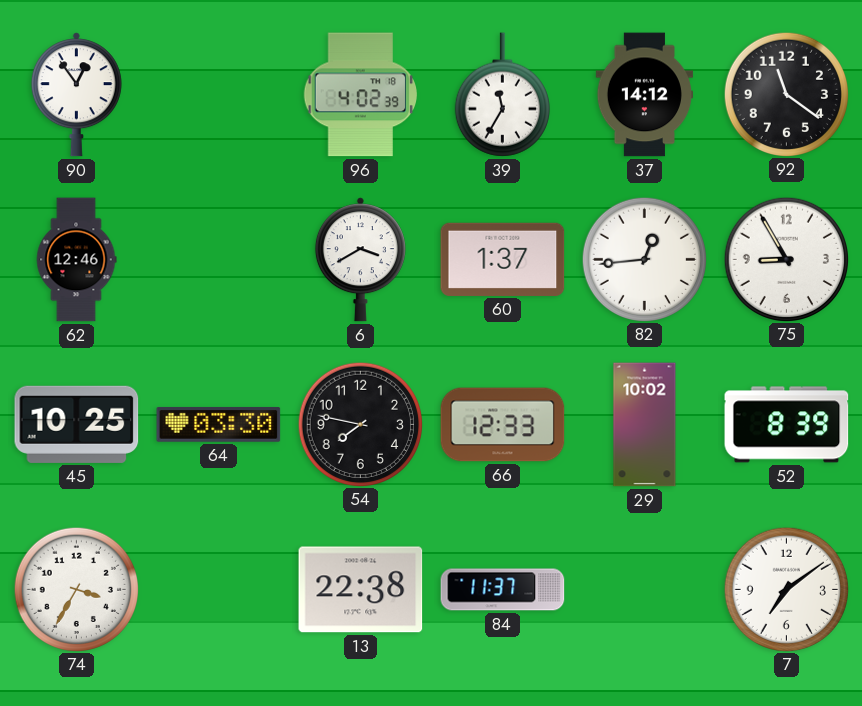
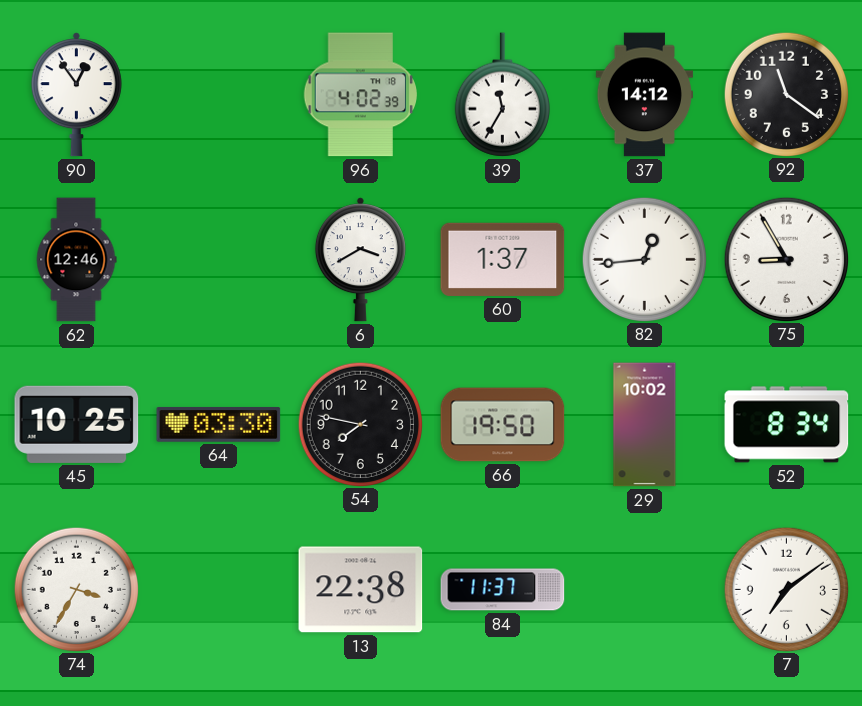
66: 12:33 -> 19:50
52: 8:39 -> 8:34
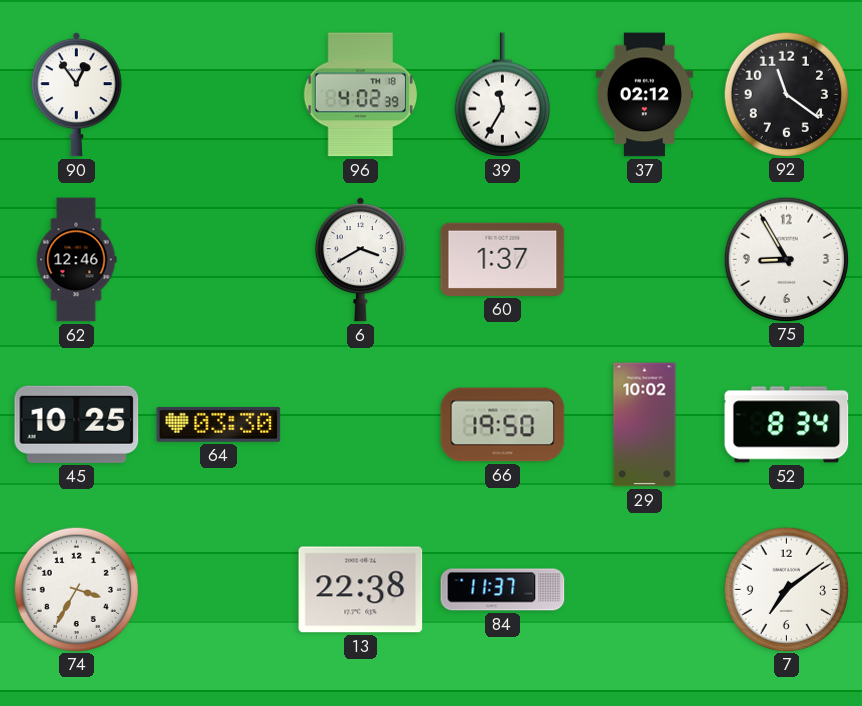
37: 14:12 -> 02:12
82: 12:44 -> none
54: 7:47 -> none
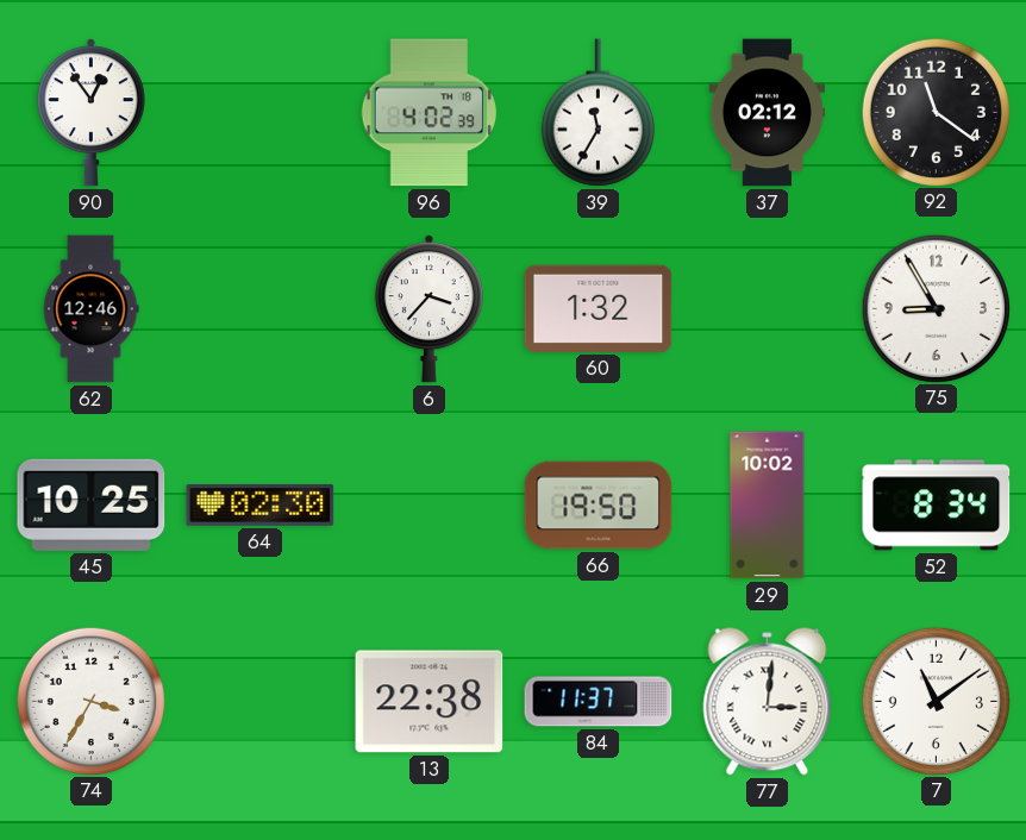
6: 3:40 -> 3:37
60: 1:37 -> 1:32
64: 03:30 -> 02:30
77: none -> 3:01
7: 7:09 -> 11:09
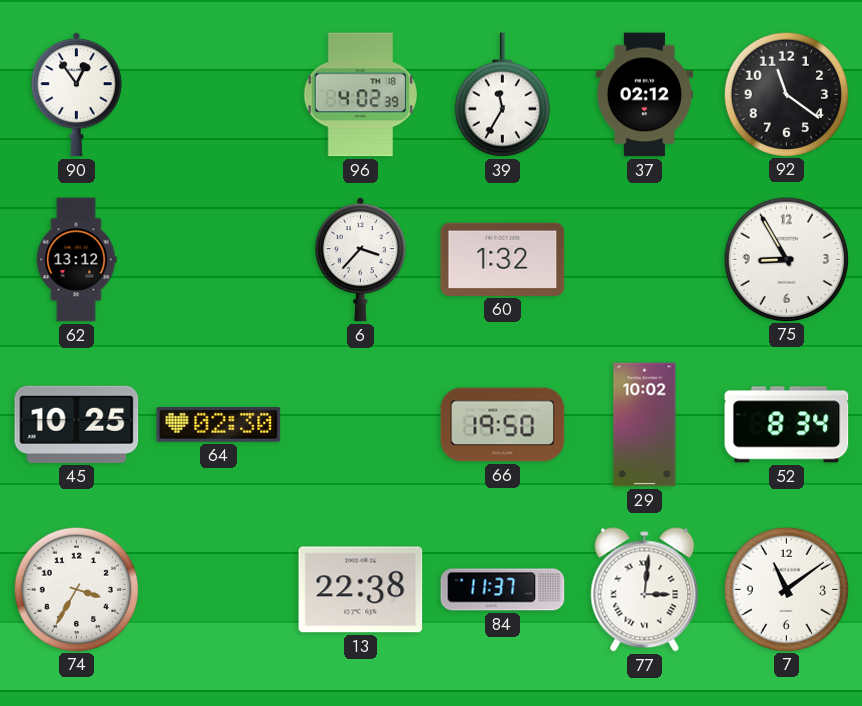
62: 12:46 -> 13:12
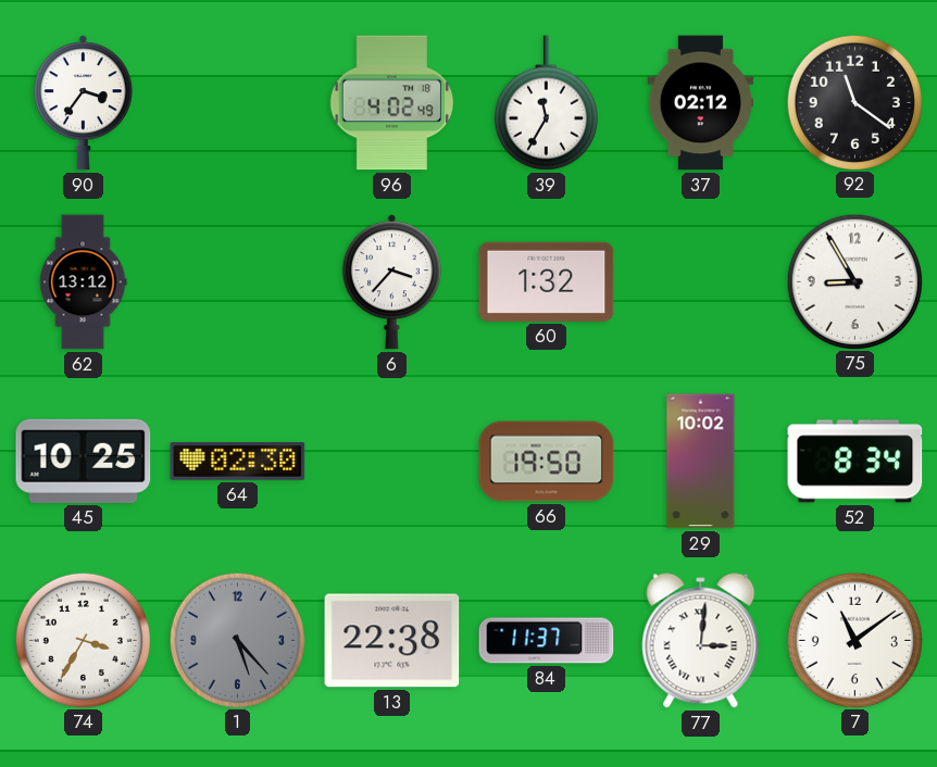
90: 12:54 -> 3:36
96: 4:02:39 -> 4:02:49
1: none -> 5:23
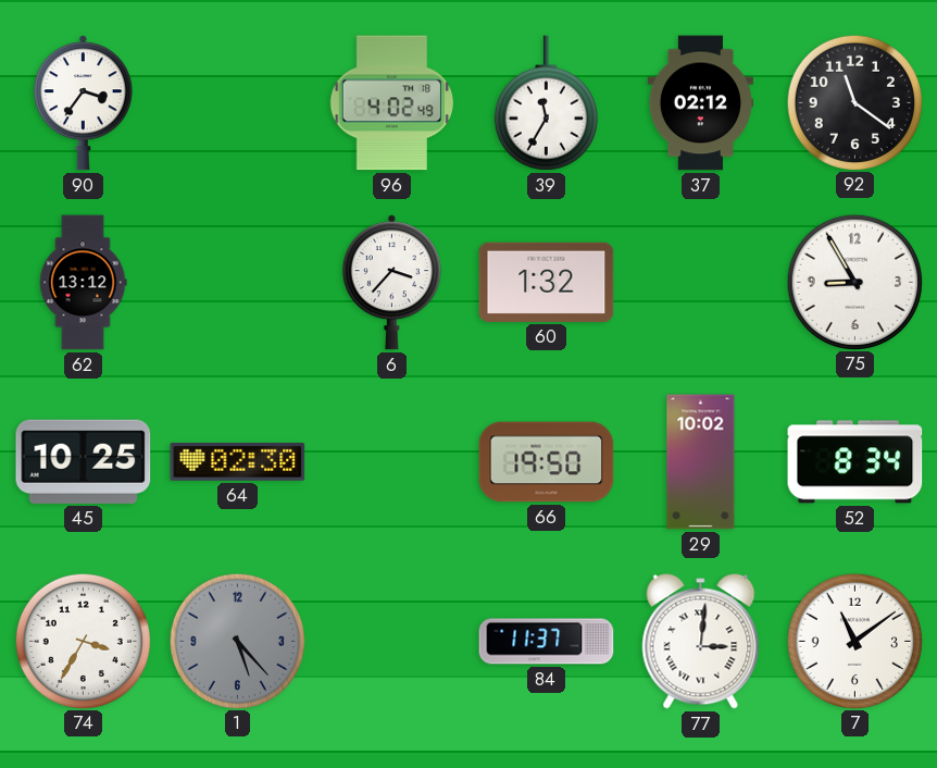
13: 22:38 -> none
